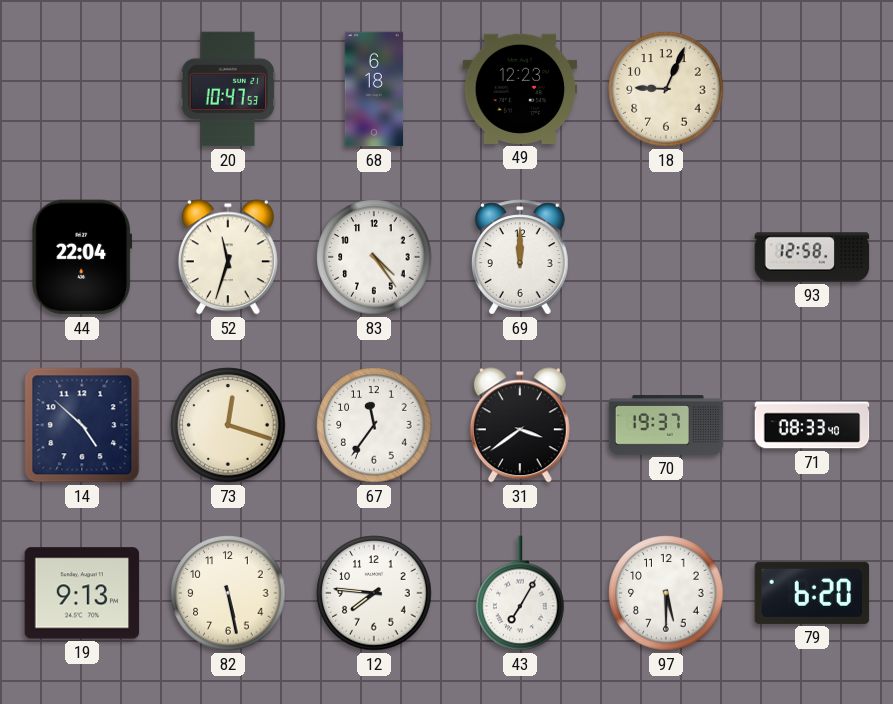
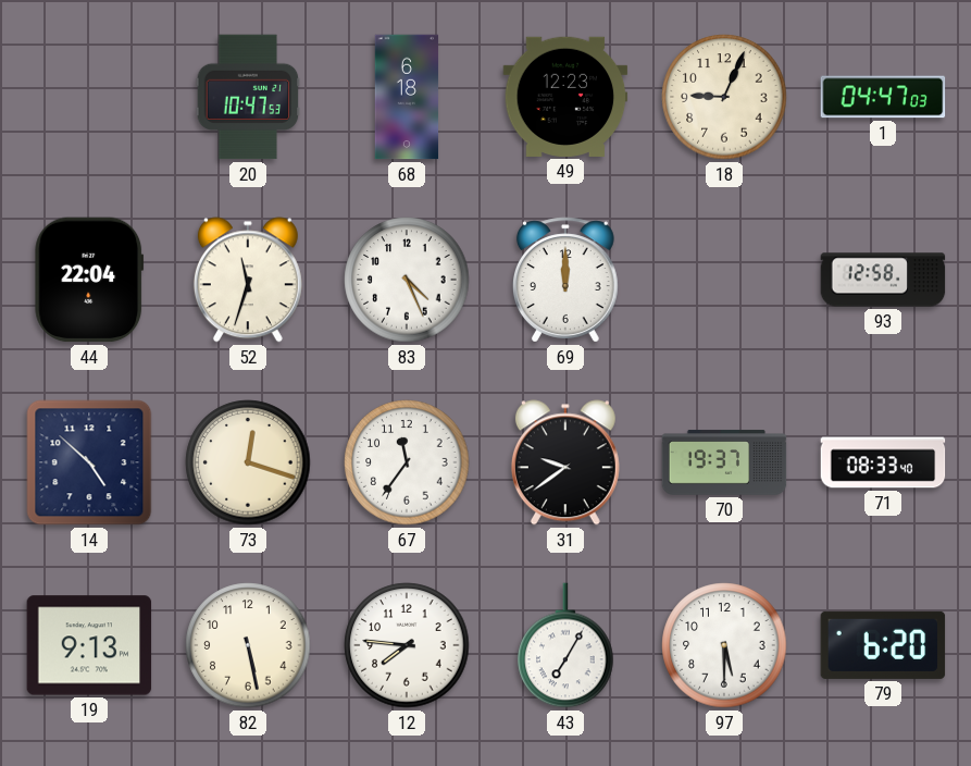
1: none -> 04:47
83: 4:24 -> 4:26
31: 3:39 -> 9:39
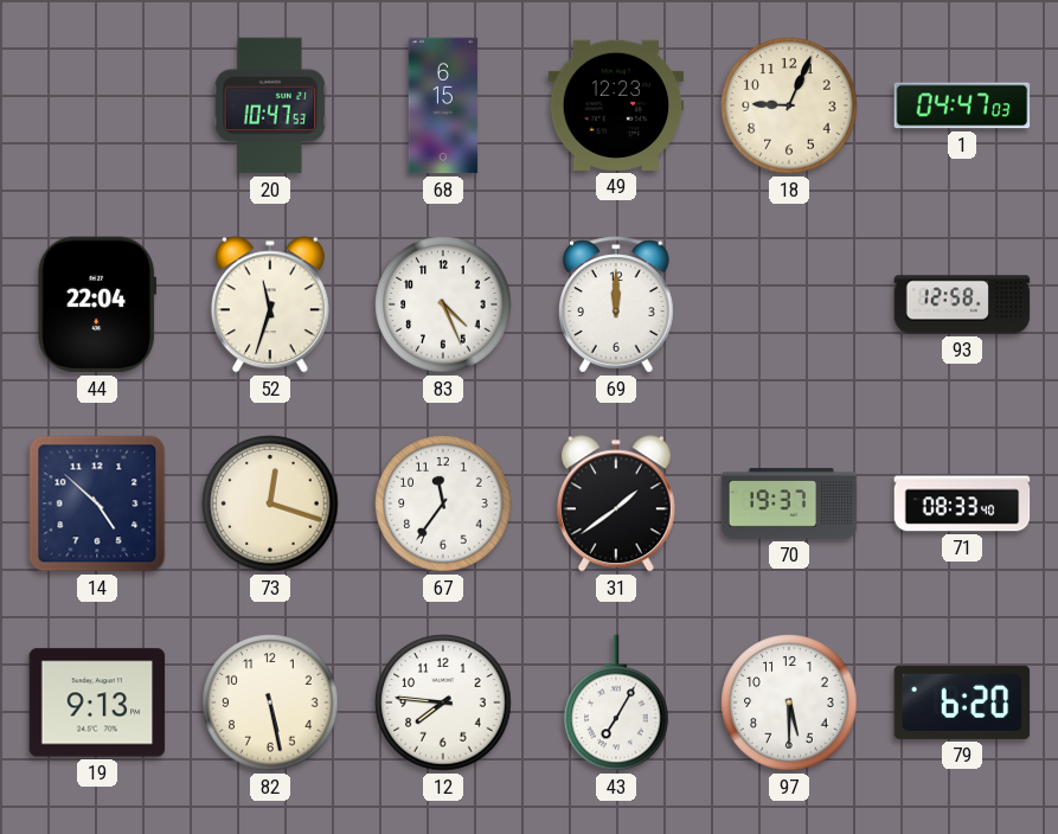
68: 6:18 -> 6:15
31: 9:39 -> 1:39
